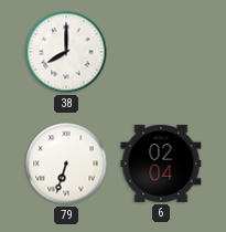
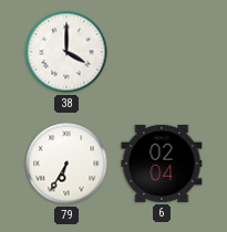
38: 8:00 -> 4:00
79: 6:33 -> 6:35
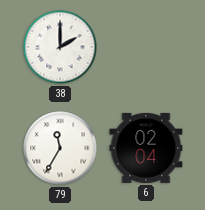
38: 4:00 -> 2:00
79: 6:35 -> 11:35
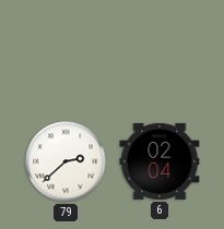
38: 2:00 -> none
79: 11:35 -> 2:38
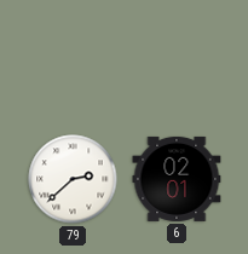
6: 02:04 -> 02:01
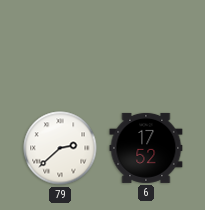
6: 02:01 -> 17:52
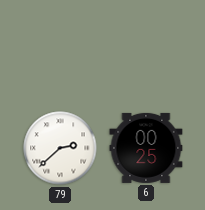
6: 17:52 -> 00:25
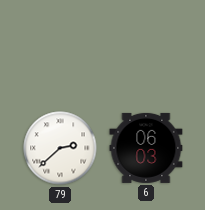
6: 00:25 -> 06:03
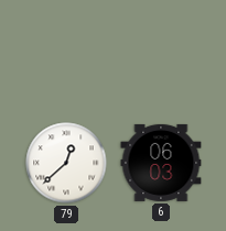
79: 2:38 -> 12:38
